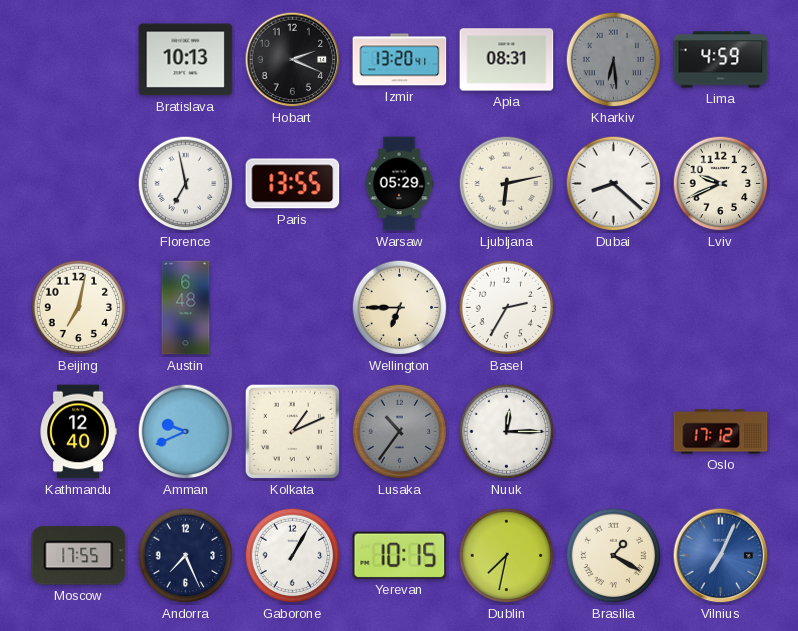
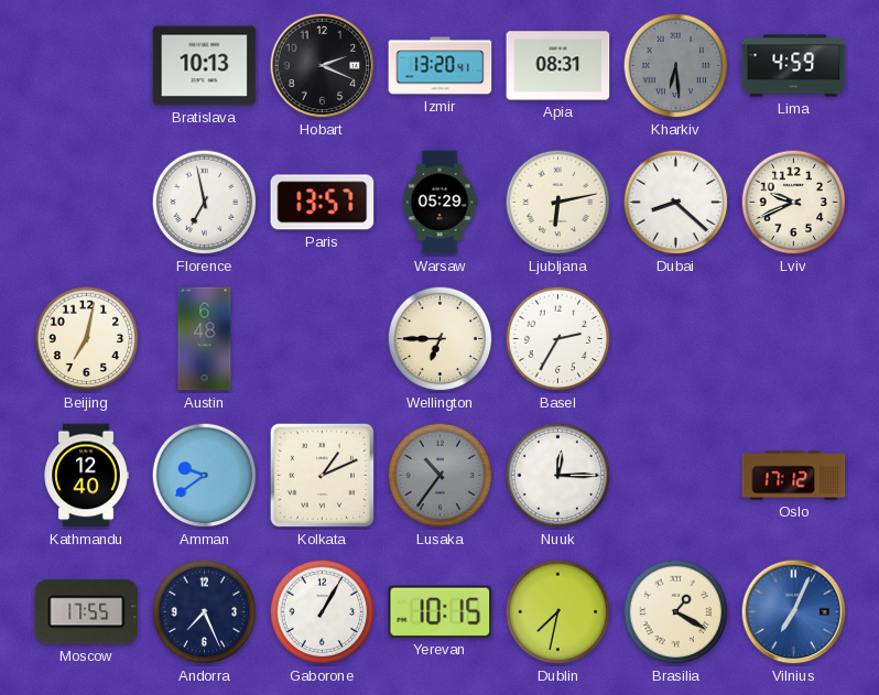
Paris: 13:55 -> 13:57
Amman: 9:41 -> 9:39
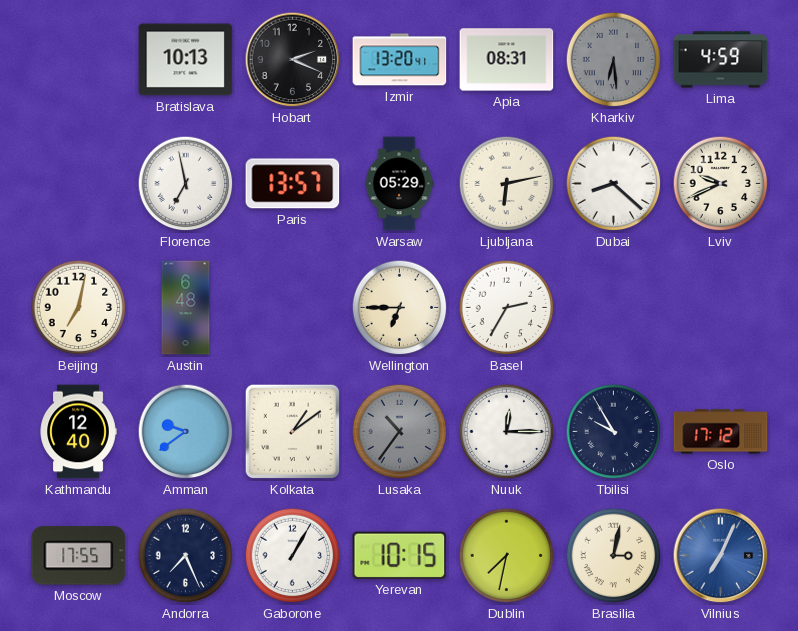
Kolkata: 1:11 -> 1:09
Tbilisi: none -> 9:55
Brasilia: 1:20 -> 3:02
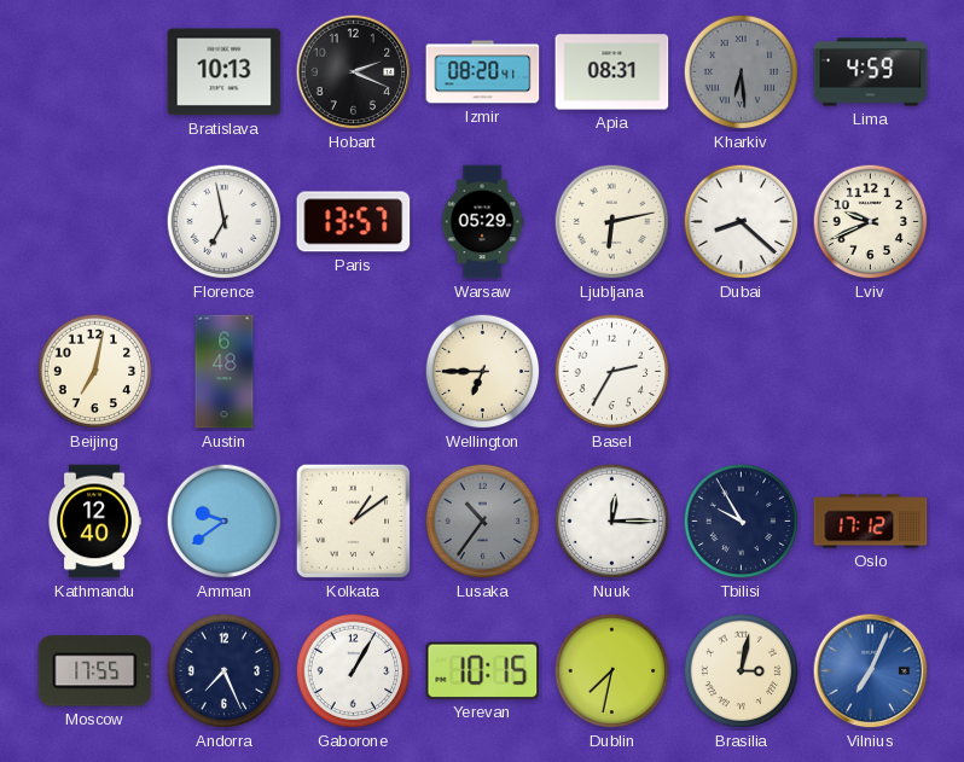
Izmir: 13:20 -> 08:20
